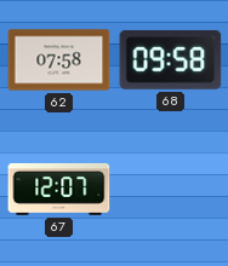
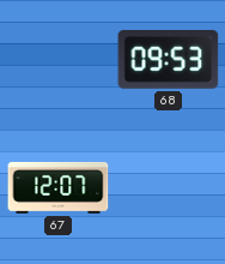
62: 07:58 -> none
68: 09:58 -> 09:53
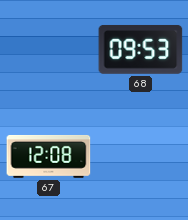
67: 12:07 -> 12:08
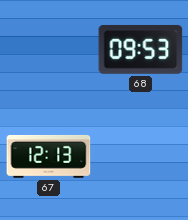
67: 12:08 -> 12:13
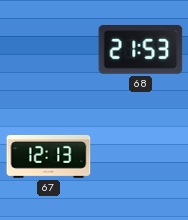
68: 09:53 -> 21:53
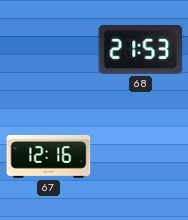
67: 12:13 -> 12:16
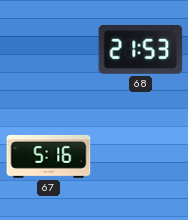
67: 12:16 -> 5:16
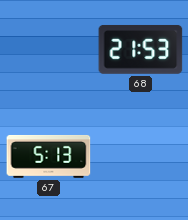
67: 5:16 -> 5:13
